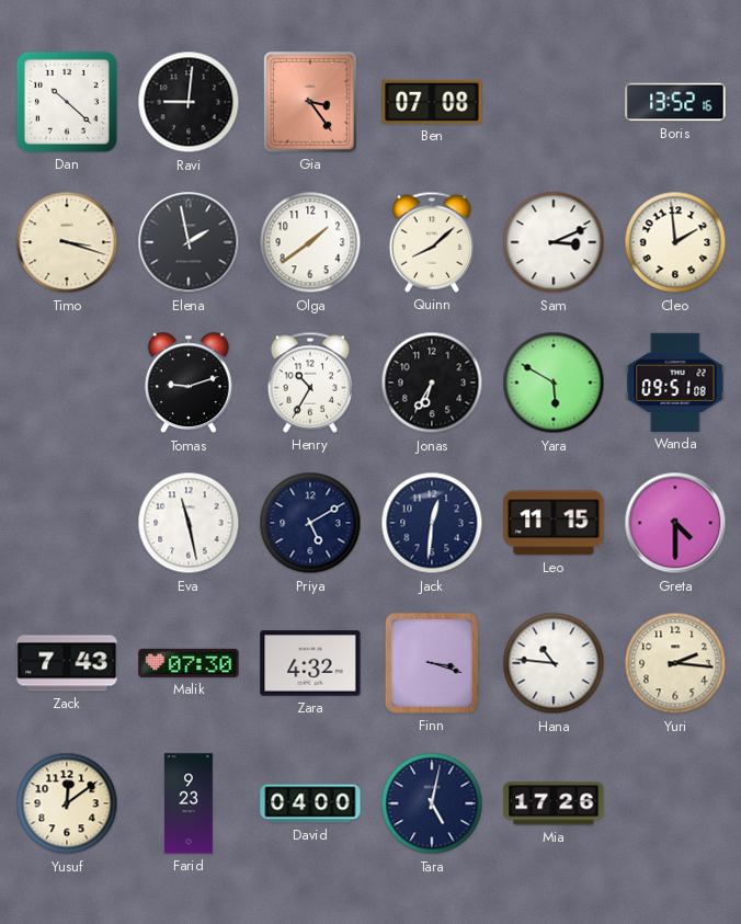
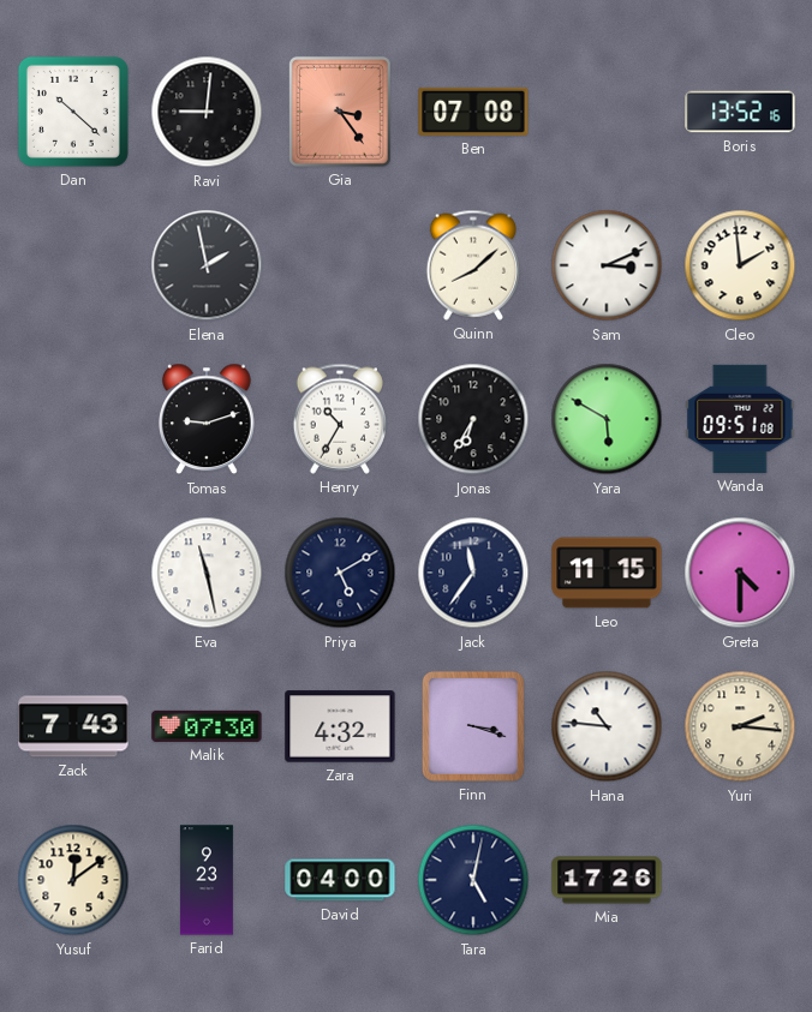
Timo: 3:18 -> none
Olga: 1:39 -> none
Jack: 12:31 -> 11:36
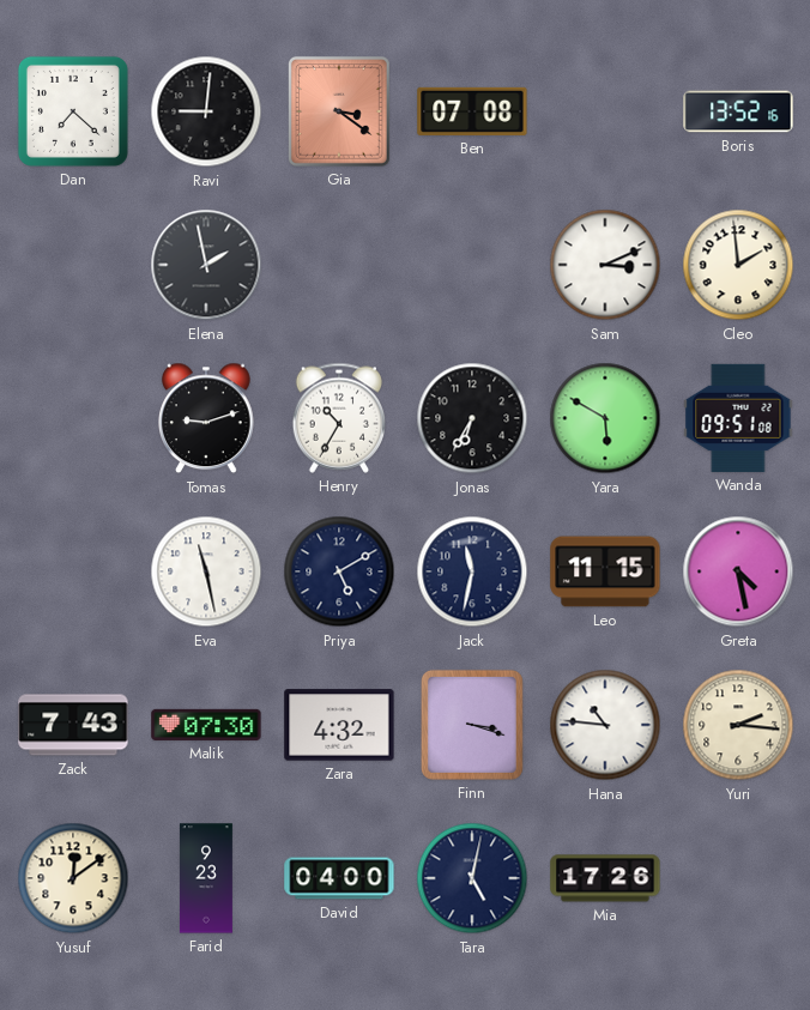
Dan: 10:22 -> 7:22
Gia: 3:24 -> 3:21
Quinn: 8:08 -> none
Jack: 11:36 -> 11:32
Greta: 4:30 -> 4:28
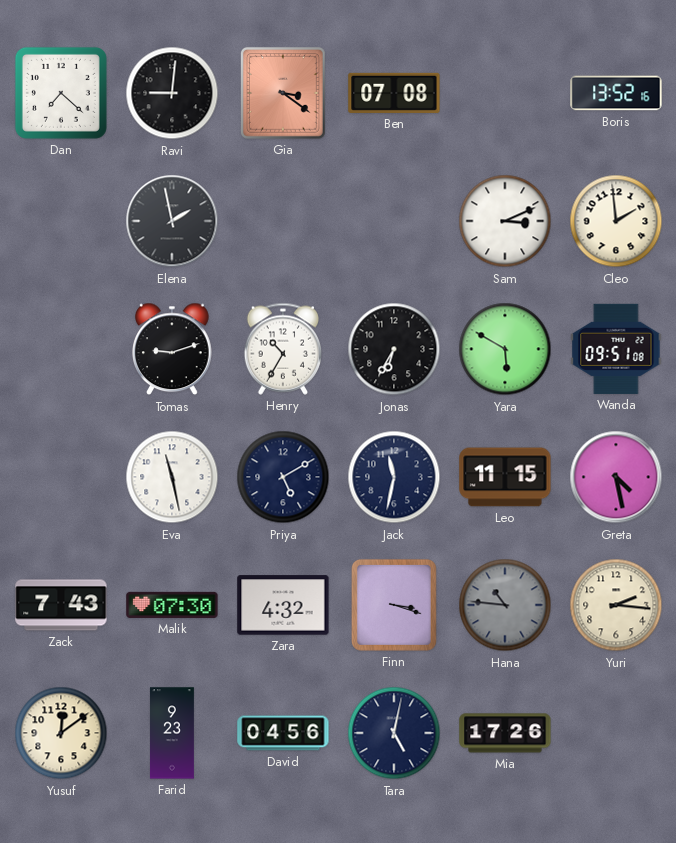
Hana dial: white -> grey
David: 04:00 -> 04:56
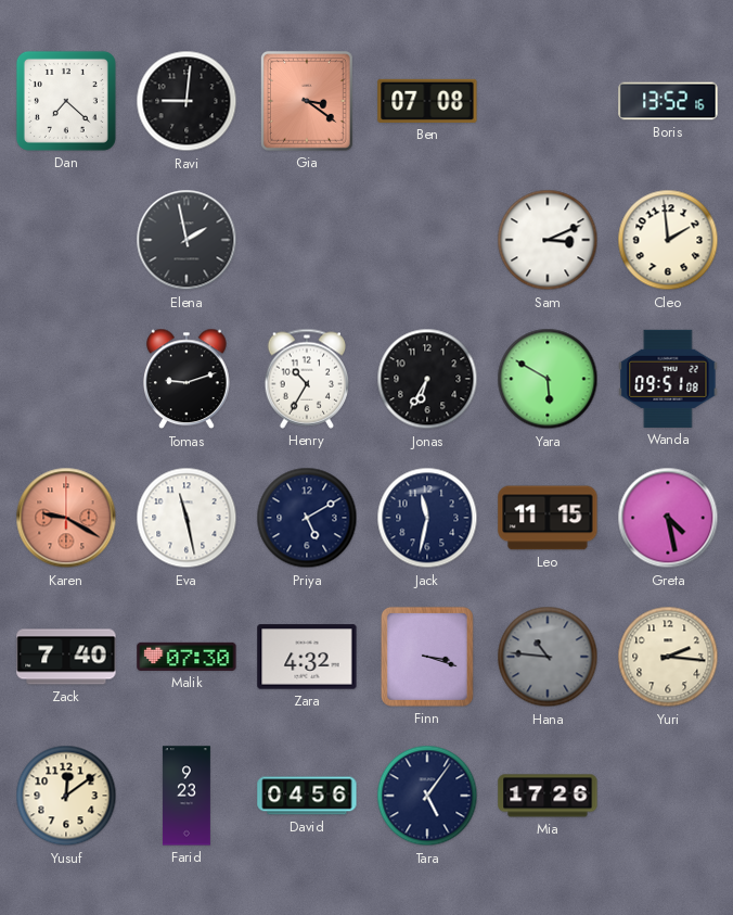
Karen: none -> 9:20
Zack: 7:43 -> 7:40
Tara: 5:02 -> 5:06
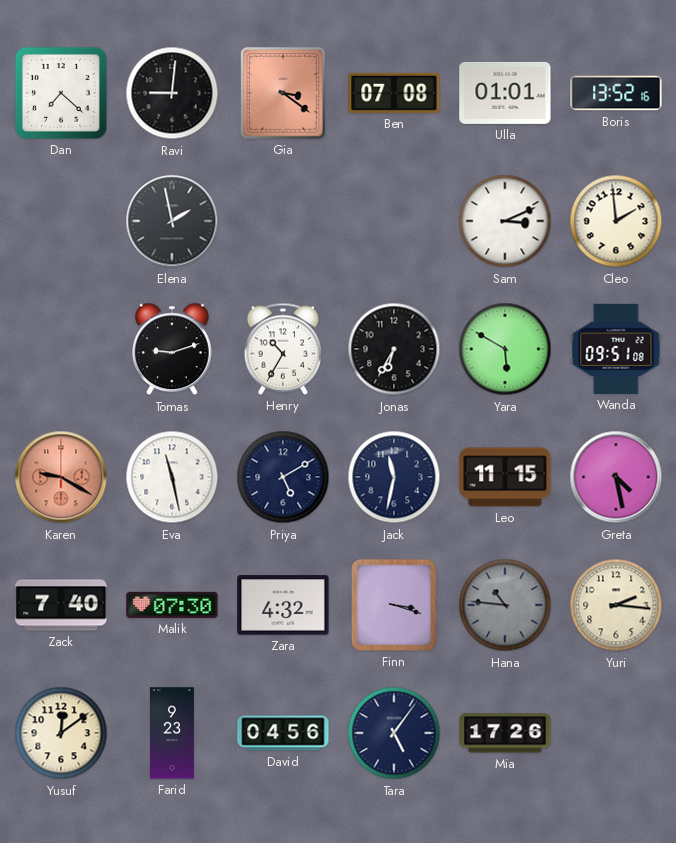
Ulla: none -> 01:01
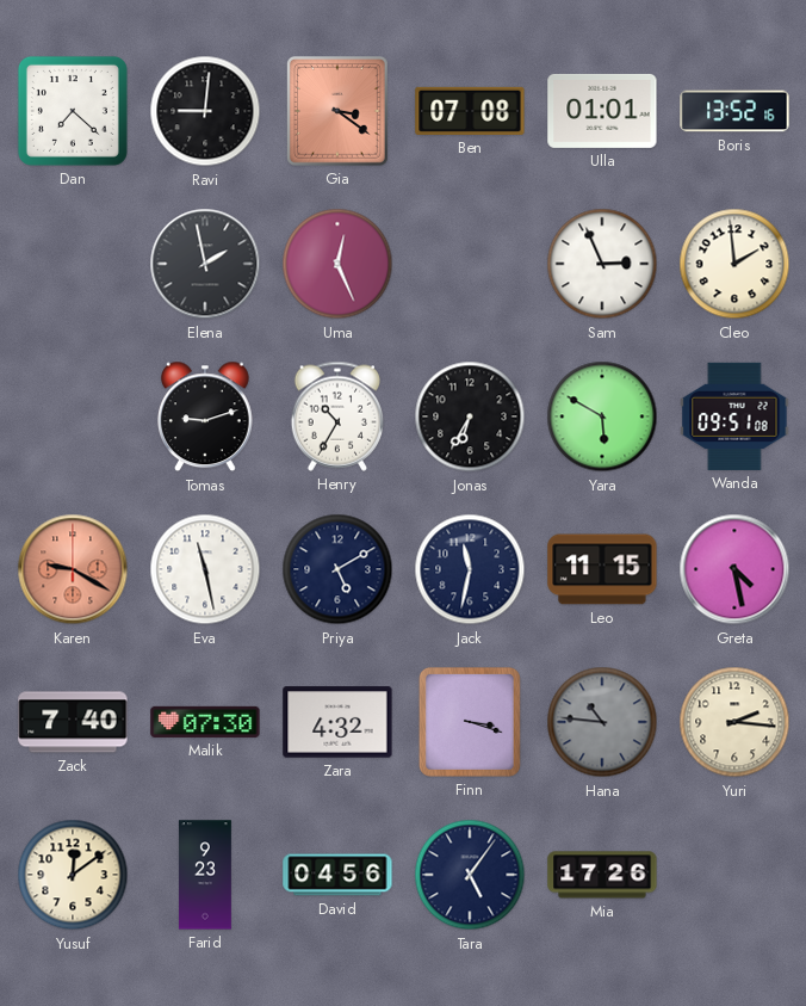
Uma: none -> 12:26
Sam: 3:11 -> 2:56
